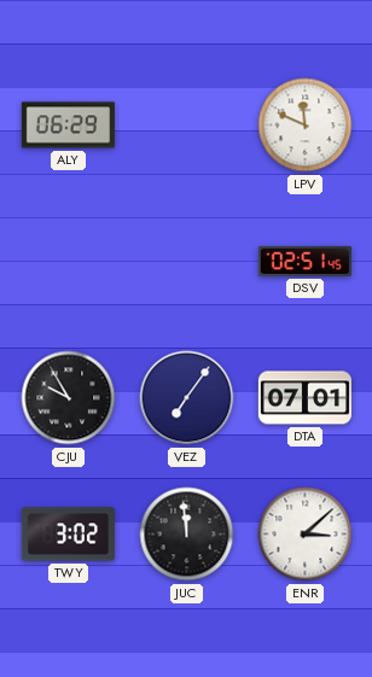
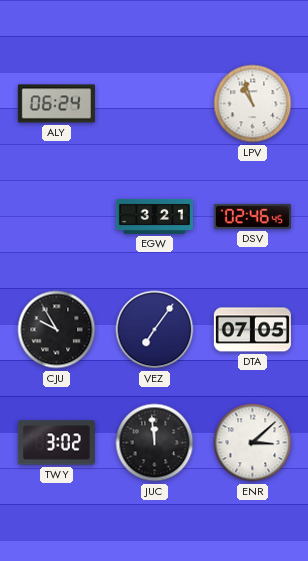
ALY: 06:29 -> 06:24
LPV: 11:49 -> 10:57
EGW: none -> 3:21
DSV: 02:51 -> 02:46
DTA: 07:01 -> 07:05
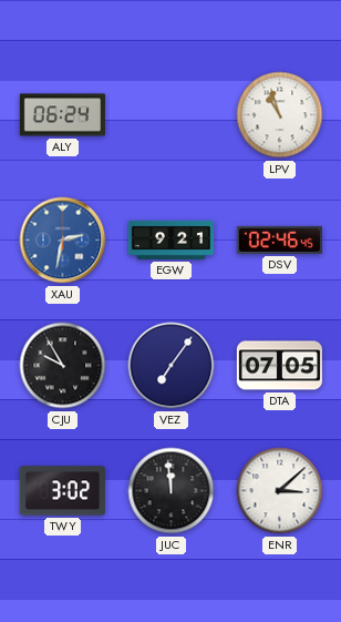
XAU: none -> 2:32
EGW: 3:21 -> 9:21
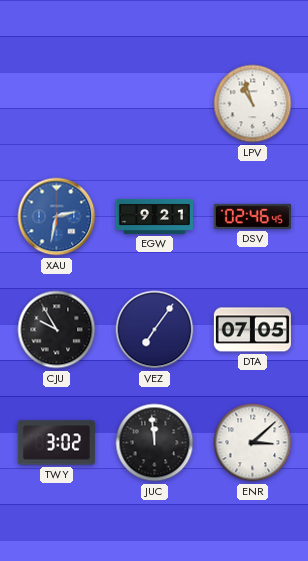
ALY: 06:24 -> none
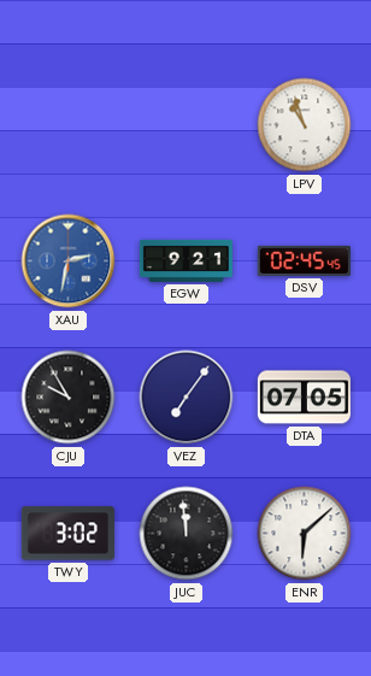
DSV: 02:46 -> 02:45
ENR: 3:08 -> 6:08
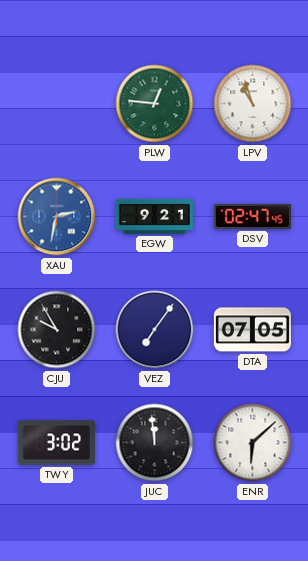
PLW: none -> 12:46
DSV: 02:45 -> 02:47
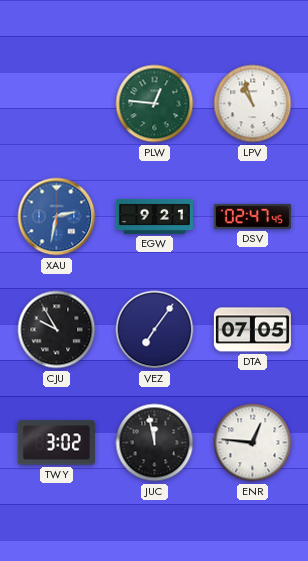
JUC: 11:59 -> 11:58
ENR: 6:08 -> 12:46
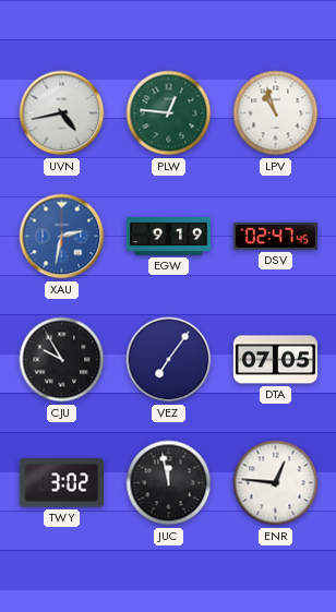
UVN: none -> 4:43
EGW: 9:21 -> 9:19
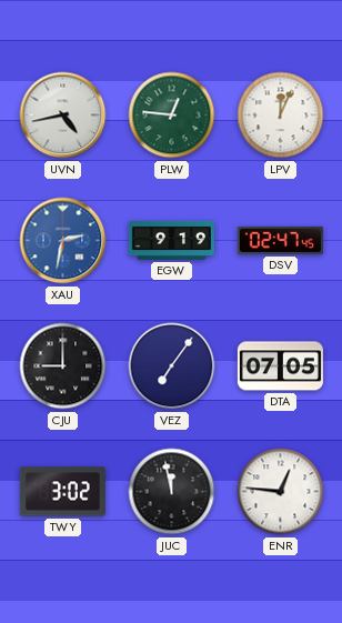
LPV: 10:57 -> 12:04
CJU: 9:55 -> 9:00
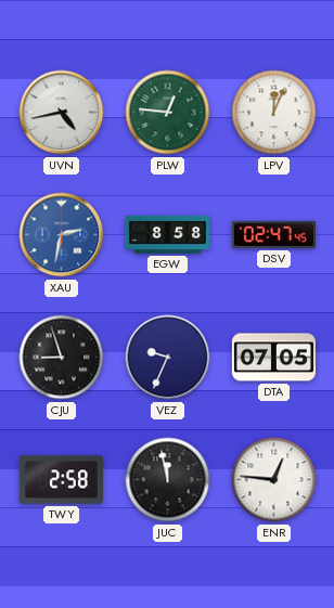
EGW: 9:19 -> 8:58
CJU: 9:00 -> 8:57
VEZ: 7:06 -> 9:34
TWY: 3:02 -> 2:58
